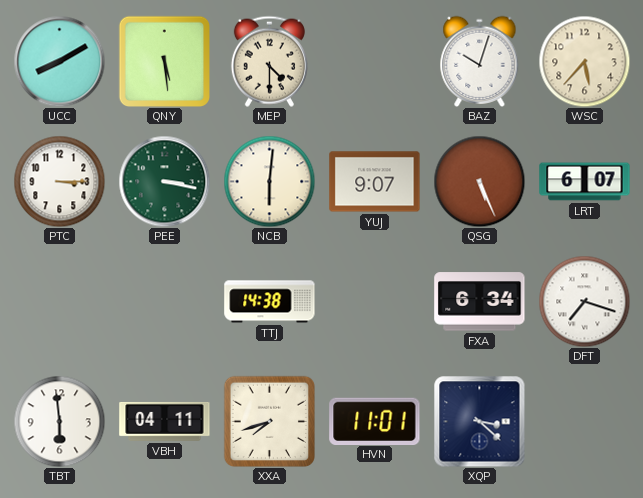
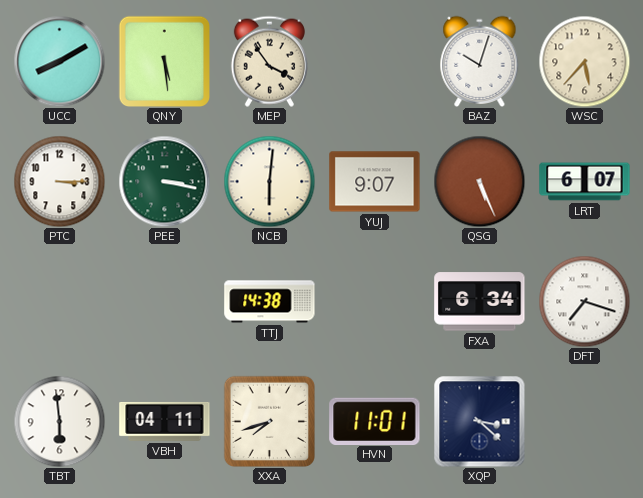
MEP: 4:30 -> 3:54
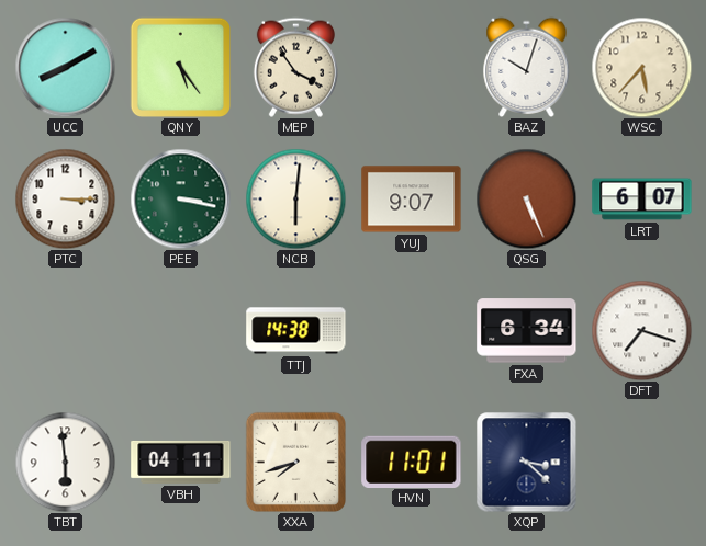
QNY: 5:29 -> 5:24
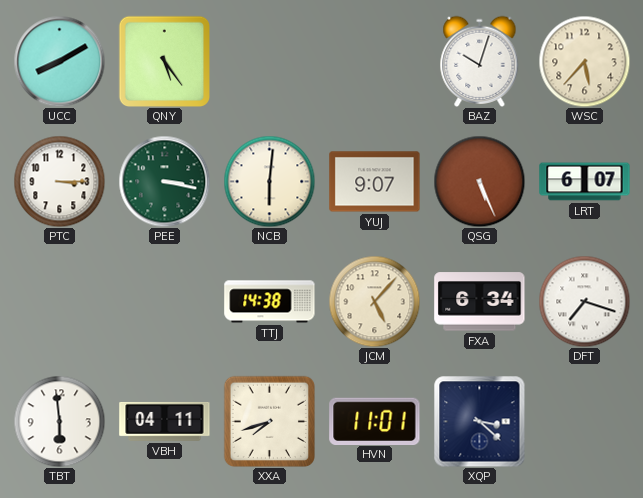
MEP: 3:54 -> none
JCM: none -> 5:07
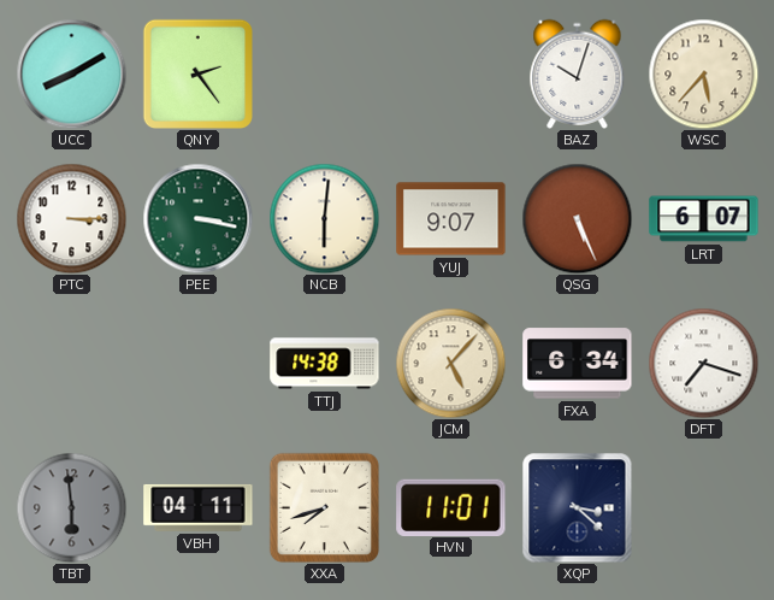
QNY: 5:24 -> 2:24
TBT dial: white -> grey
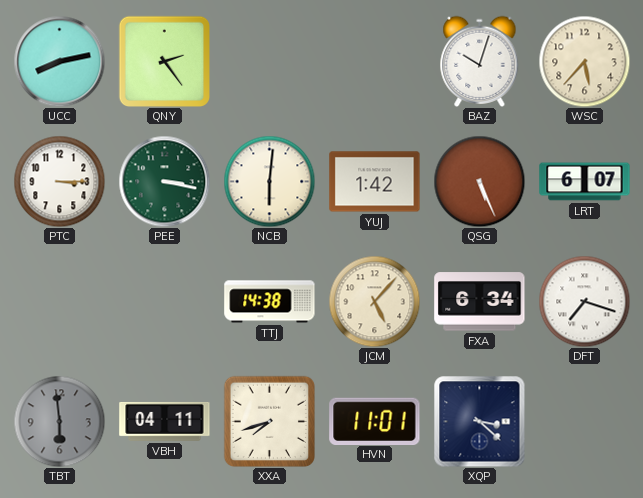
UCC: 8:10 -> 8:13
YUJ: 9:07 -> 1:42
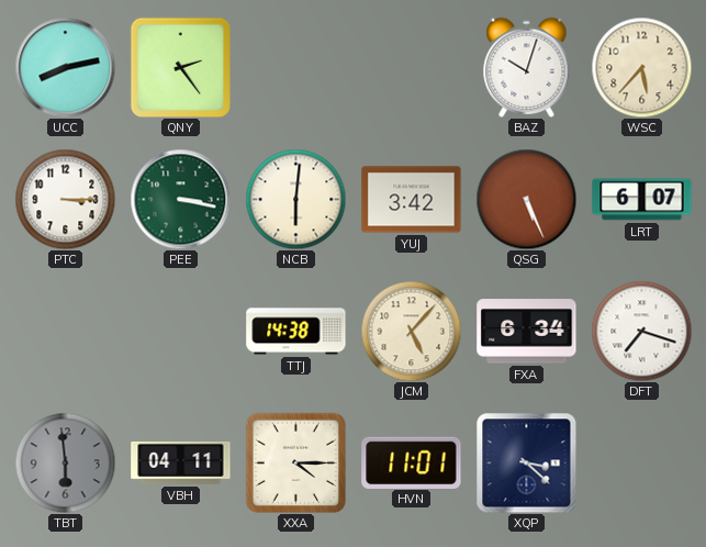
YUJ: 1:42 -> 3:42
XXA: 7:42 -> 4:15
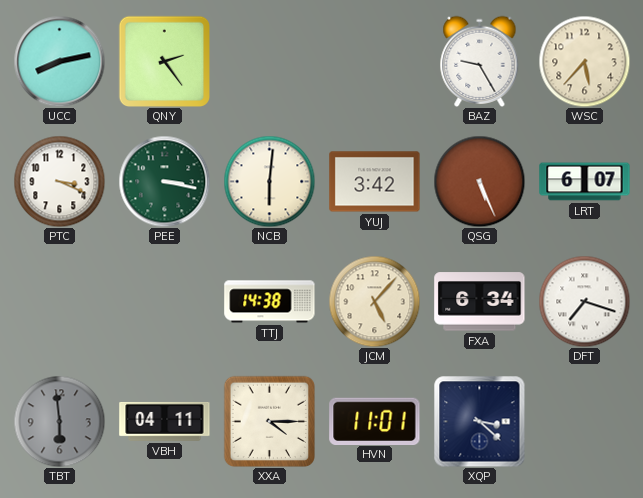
BAZ: 10:03 -> 9:25
PTC: 3:15 -> 3:19
